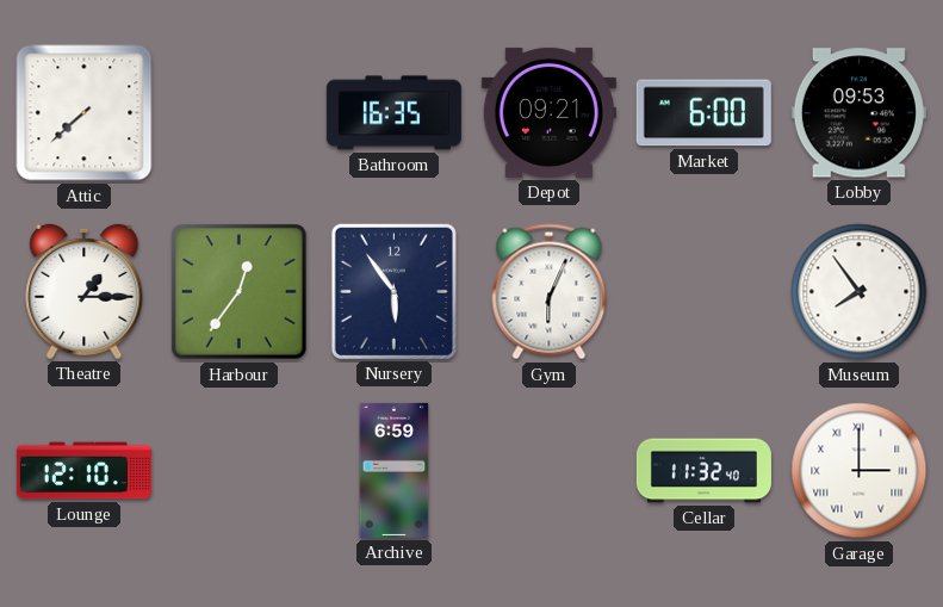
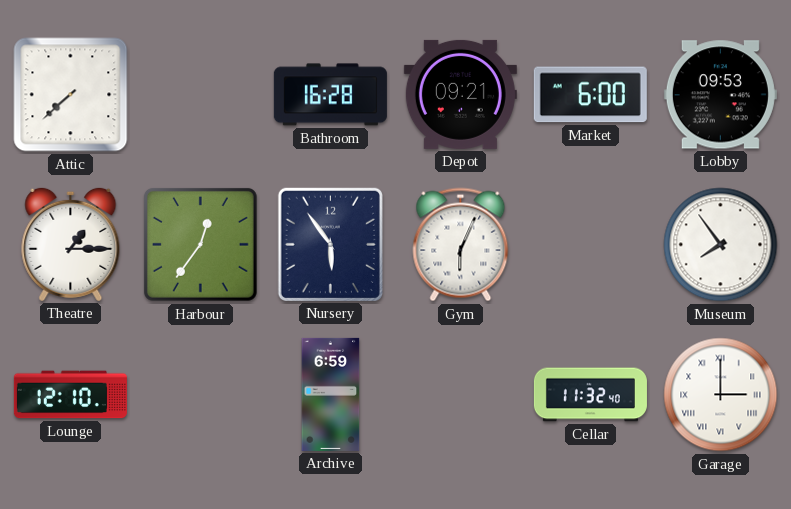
Bathroom: 16:35 -> 16:28
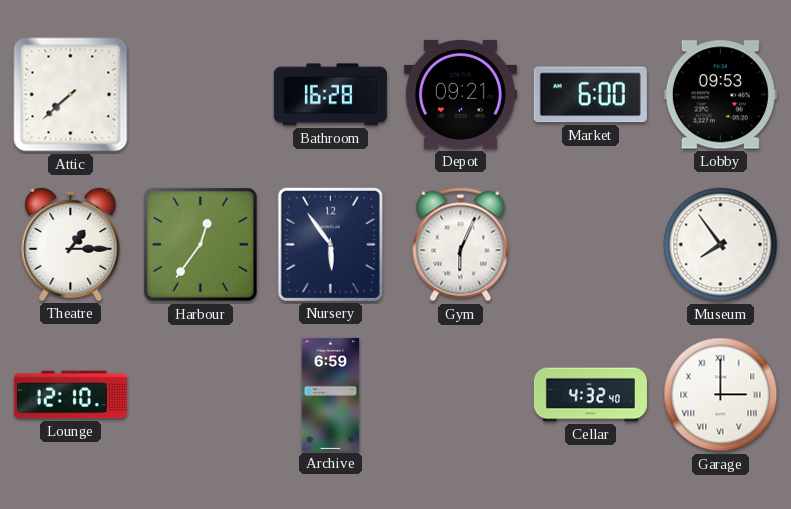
Cellar: 11:32 -> 4:32
